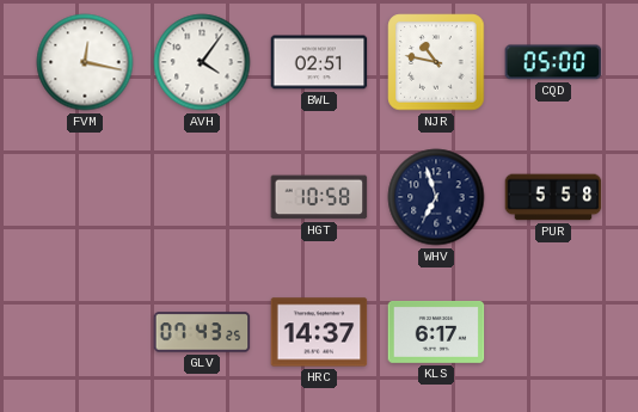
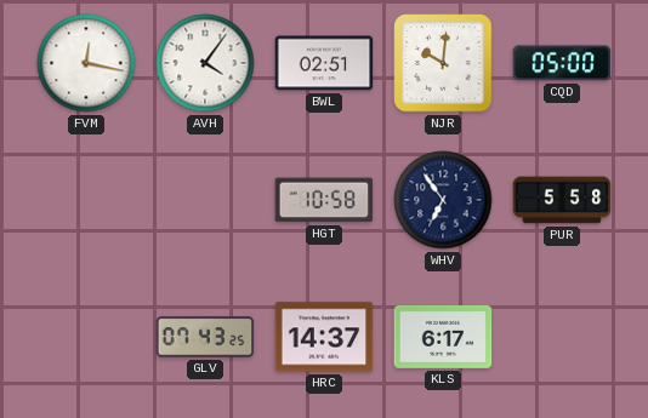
NJR: 10:47 -> 10:01
WHV: 6:57 -> 6:54
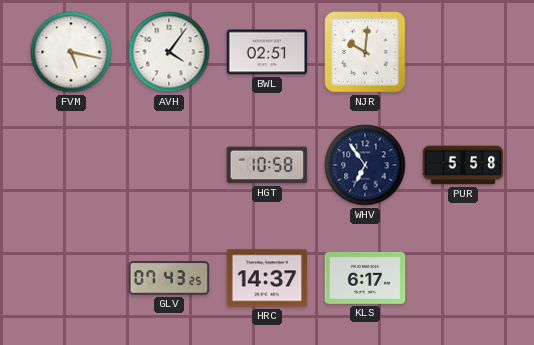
FVM: 12:17 -> 5:17
CQD: 05:00 -> none
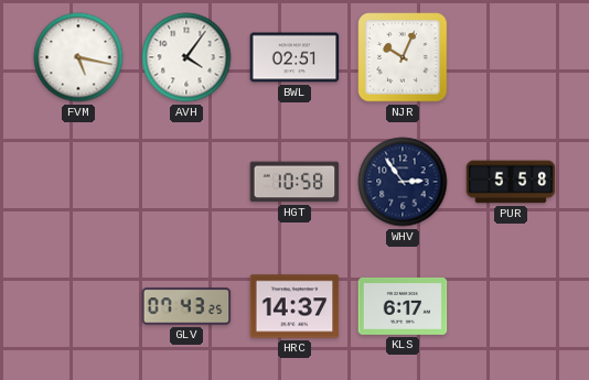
NJR: 10:01 -> 10:04
WHV: 6:54 -> 2:54
